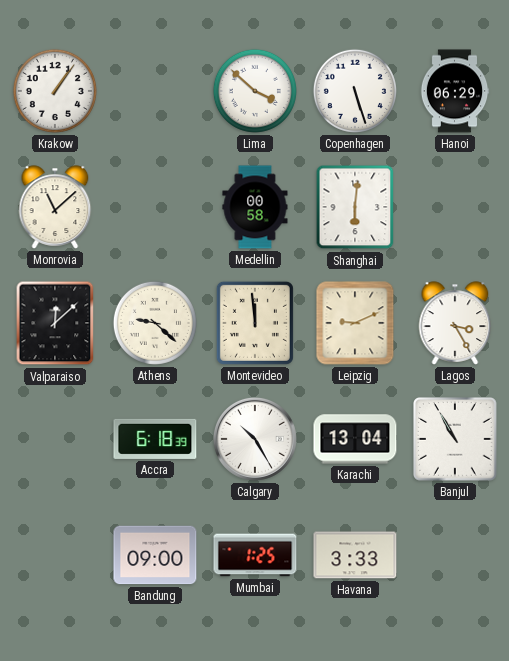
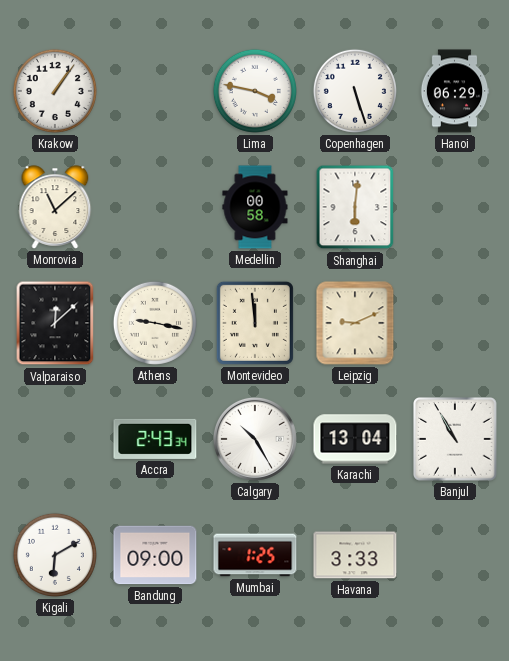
Lima: 3:52 -> 3:47
Athens: 9:22 -> 9:17
Lagos: 3:25 -> none
Accra: 6:18 -> 2:43
Kigali: none -> 6:10
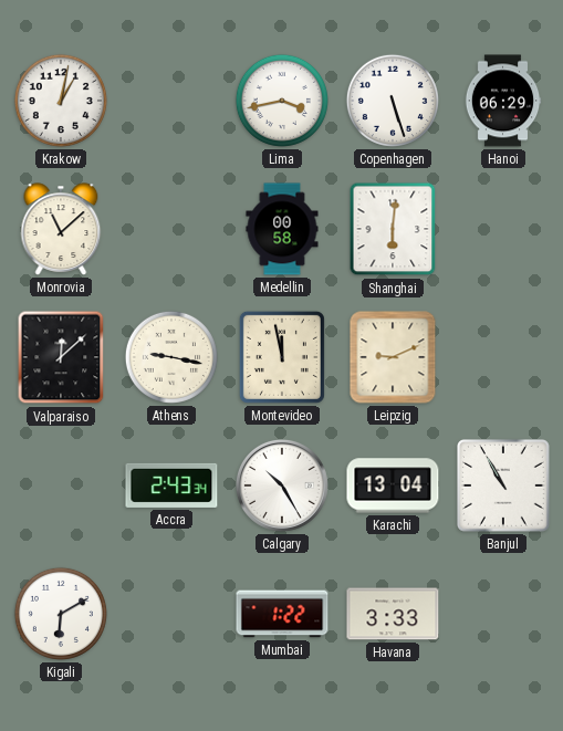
Krakow: 1:06 -> 1:02
Lima: 3:47 -> 3:43
Montevideo: 11:59 -> 11:58
Bandung: 09:00 -> none
Mumbai: 1:25 -> 1:22
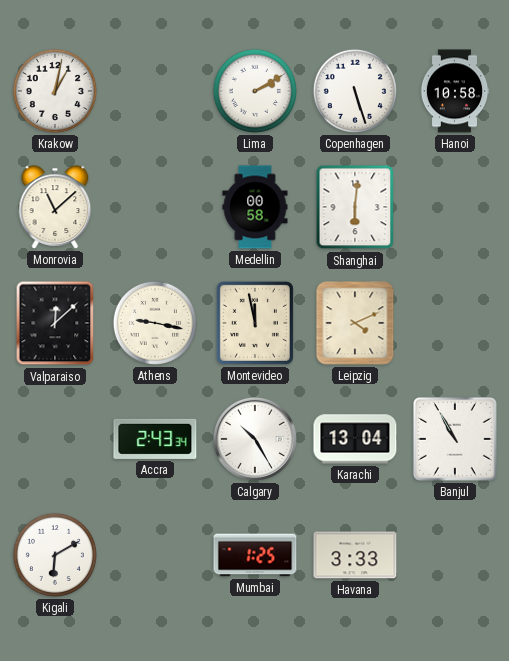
Lima: 3:43 -> 2:10
Hanoi: 06:29 -> 10:58
Leipzig: 9:11 -> 4:11
Mumbai: 1:22 -> 1:25
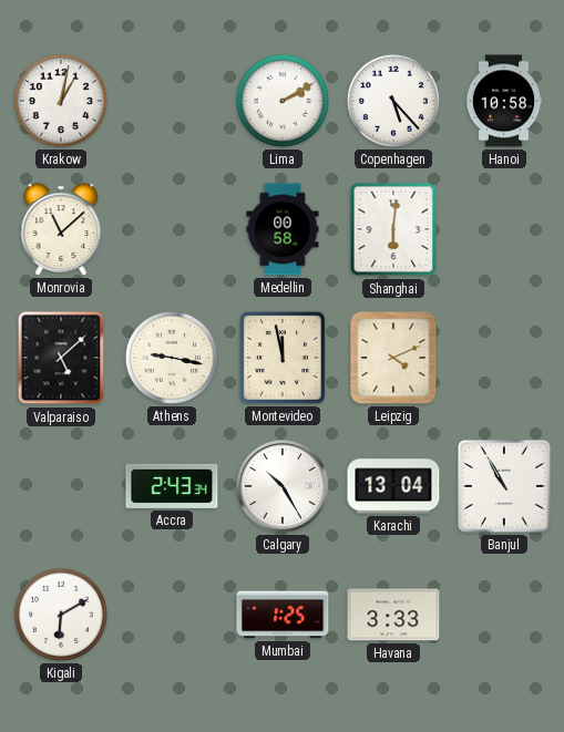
Copenhagen: 5:27 -> 5:23
Valparaiso: 12:08 -> 5:08
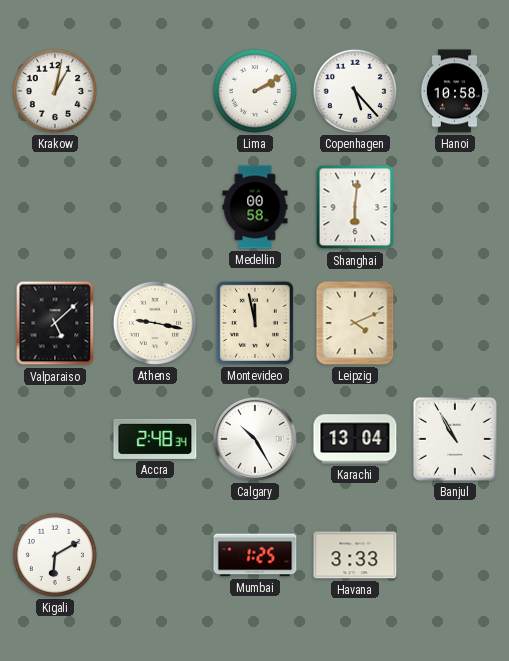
Monrovia: 11:08 -> none
Accra: 2:43 -> 2:48
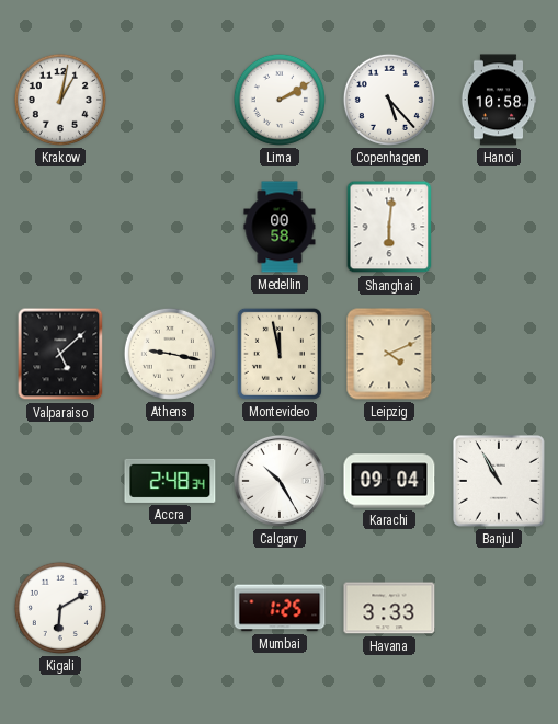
Karachi: 13:04 -> 09:04
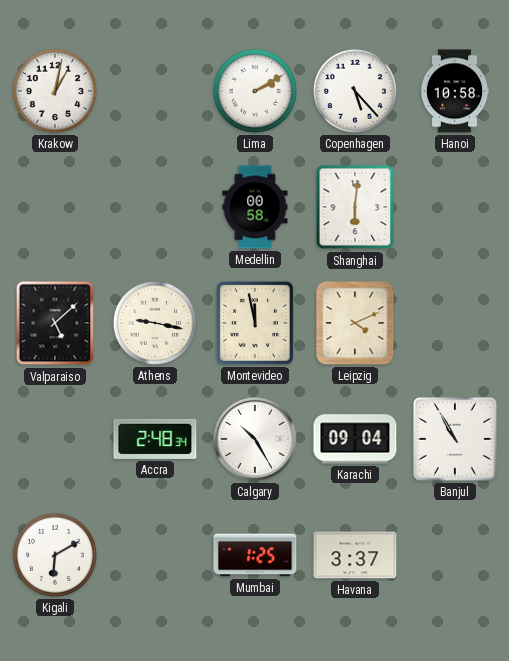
Havana: 3:33 -> 3:37
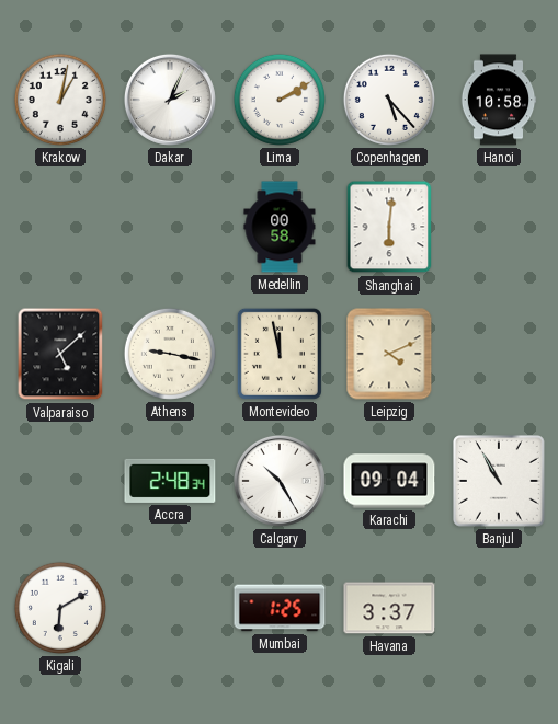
Dakar: none -> 2:04
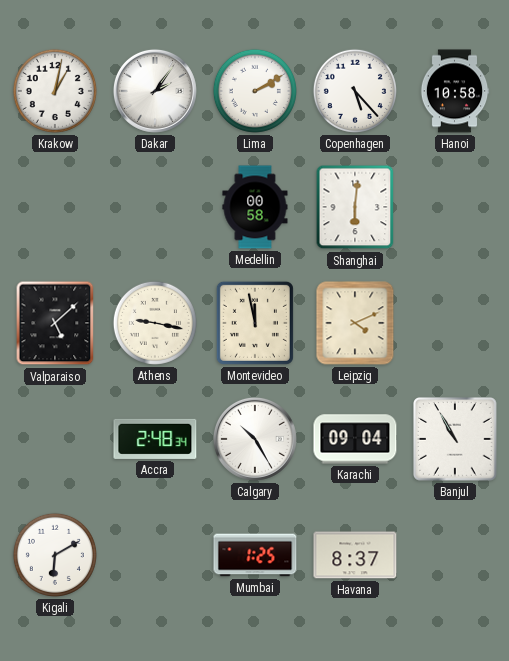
Dakar: 2:04 -> 2:06
Havana: 3:37 -> 8:37
